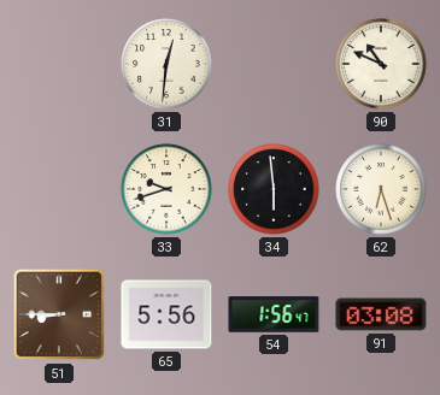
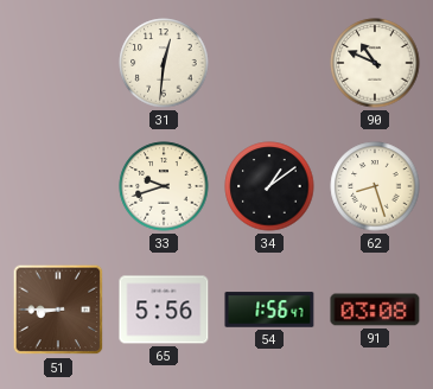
34: 5:59 -> 1:09
62: 6:27 -> 8:27
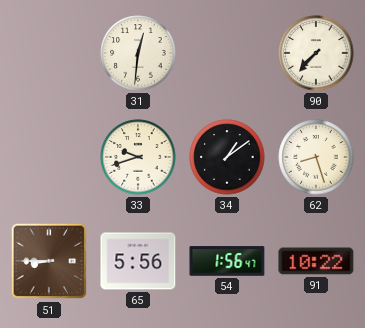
90: 10:49 -> 7:37
91: 03:08 -> 10:22
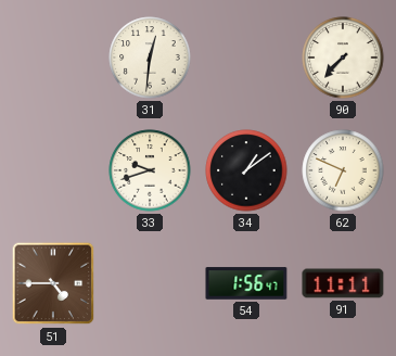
62: 8:27 -> 6:49
51: 8:45 -> 4:45
65: 5:56 -> none
91: 10:22 -> 11:11
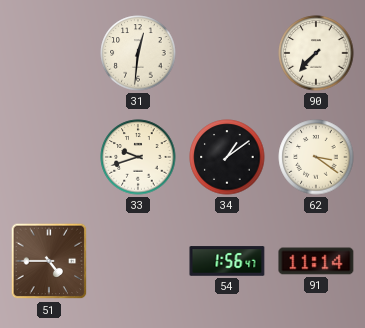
62: 6:49 -> 3:21
91: 11:11 -> 11:14
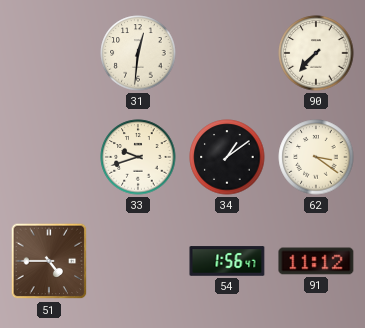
91: 11:14 -> 11:12
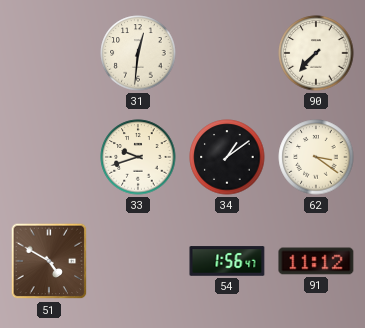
51: 4:45 -> 4:50
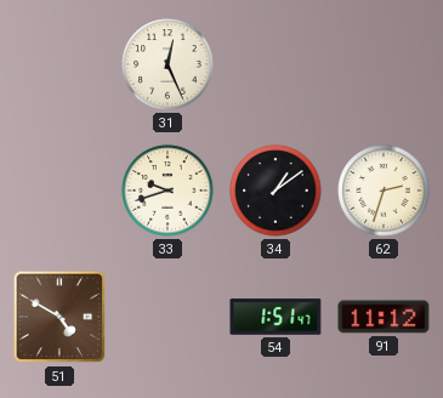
31: 12:31 -> 12:26
90: 7:37 -> none
62: 3:21 -> 2:33
54: 1:56 -> 1:51
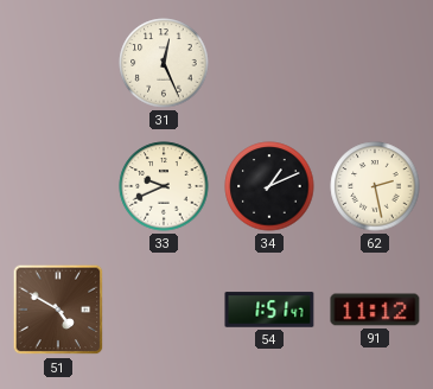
33: 9:42 -> 9:41
34: 1:09 -> 1:11
62: 2:33 -> 2:28
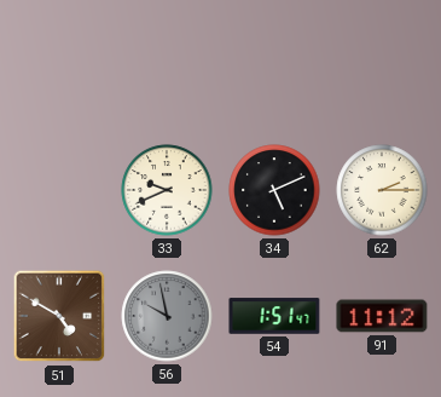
31: 12:26 -> none
34: 1:11 -> 5:11
62: 2:28 -> 2:15
56: none -> 9:58
